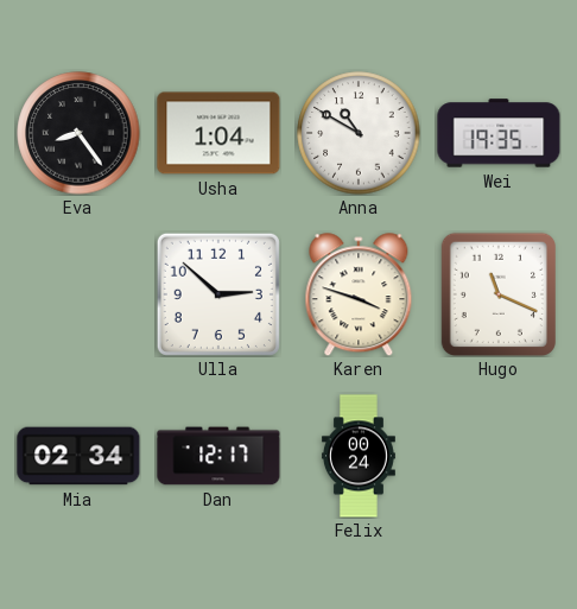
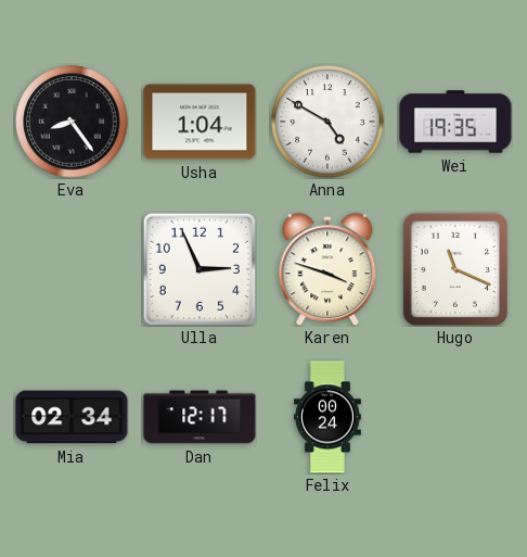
Anna: 10:50 -> 4:50
Ulla: 2:52 -> 2:56
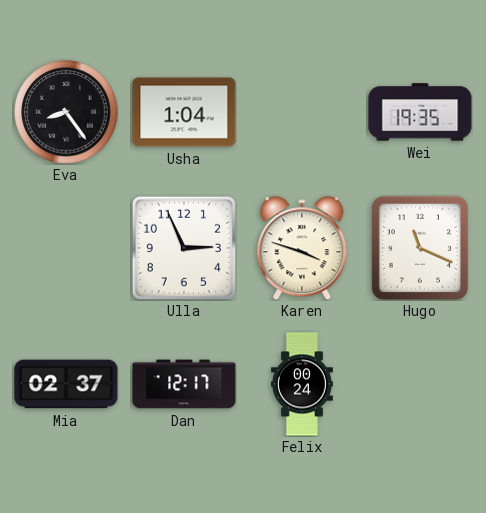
Anna: 4:50 -> none
Mia: 02:34 -> 02:37
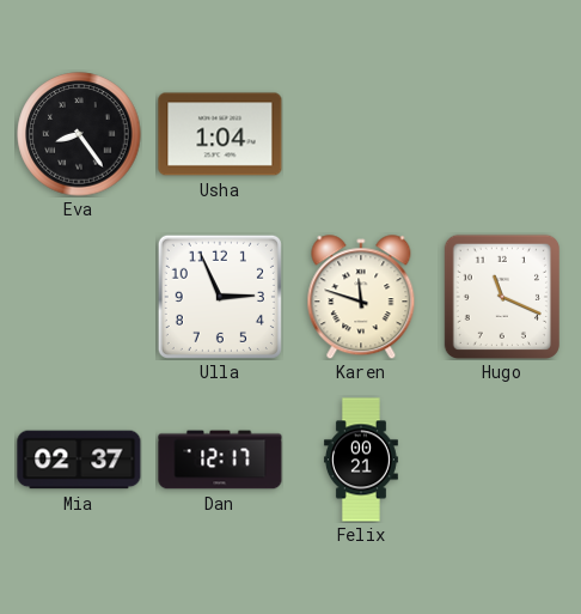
Wei: 19:35 -> none
Karen: 3:48 -> 11:48
Felix: 00:24 -> 00:21
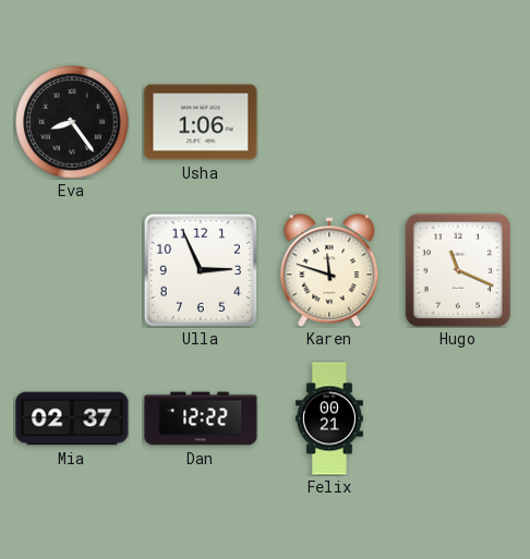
Usha: 1:04 -> 1:06
Dan: 12:17 -> 12:22
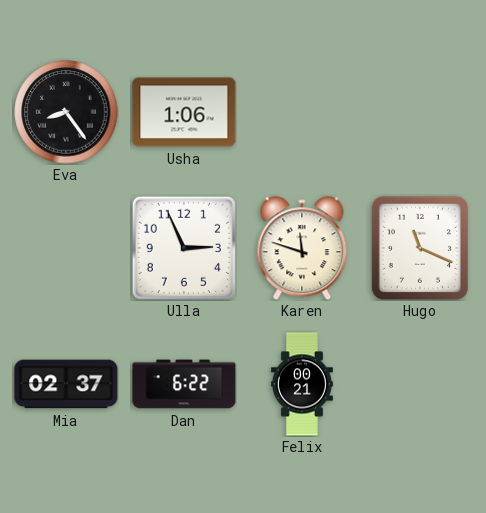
Dan: 12:22 -> 6:22
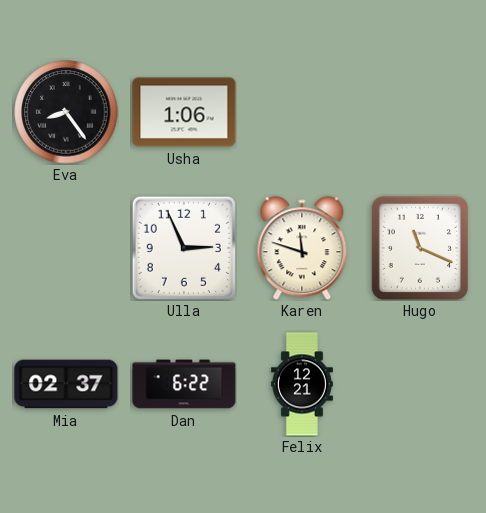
Felix: 00:21 -> 12:21
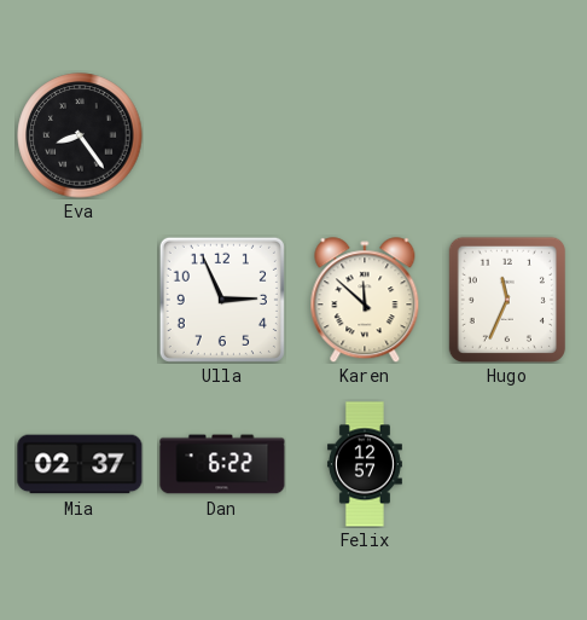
Usha: 1:06 -> none
Karen: 11:48 -> 11:52
Hugo: 11:19 -> 11:34
Felix: 12:21 -> 12:57
